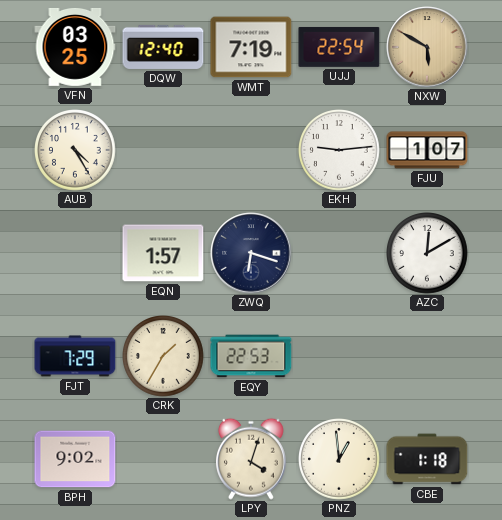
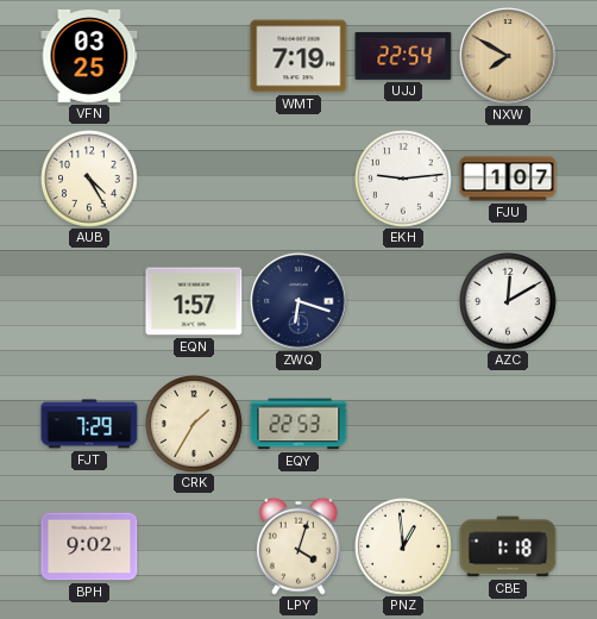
DQW: 12:40 -> none
NXW: 5:50 -> 7:50
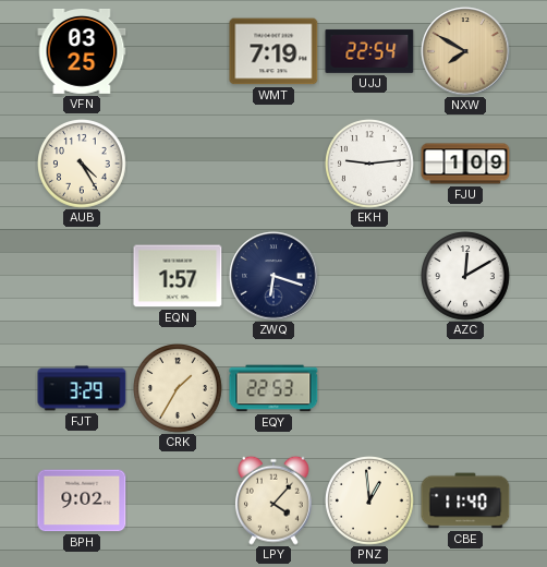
FJU: 1:07 -> 1:09
FJT: 7:29 -> 3:29
LPY: 4:03 -> 4:07
CBE: 1:18 -> 11:40
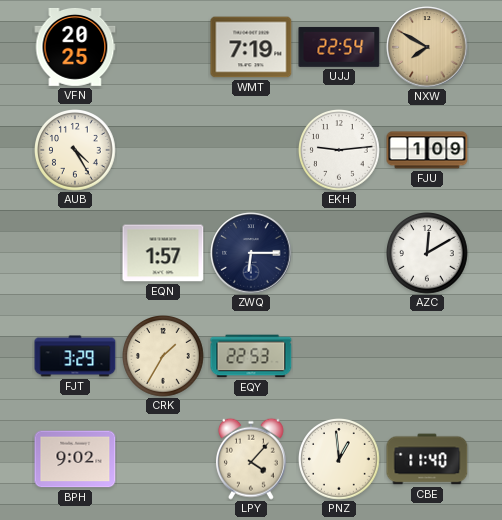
VFN: 03:25 -> 20:25
ZWQ: 6:18 -> 6:15
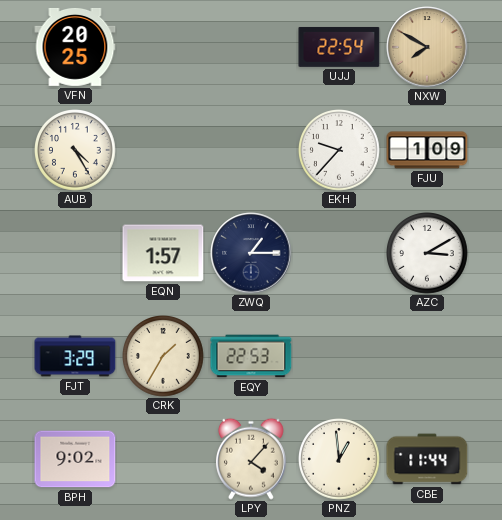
WMT: 7:19 -> none
EKH: 9:14 -> 9:37
ZWQ: 6:15 -> 1:15
AZC: 12:10 -> 3:10
CBE: 11:40 -> 11:44
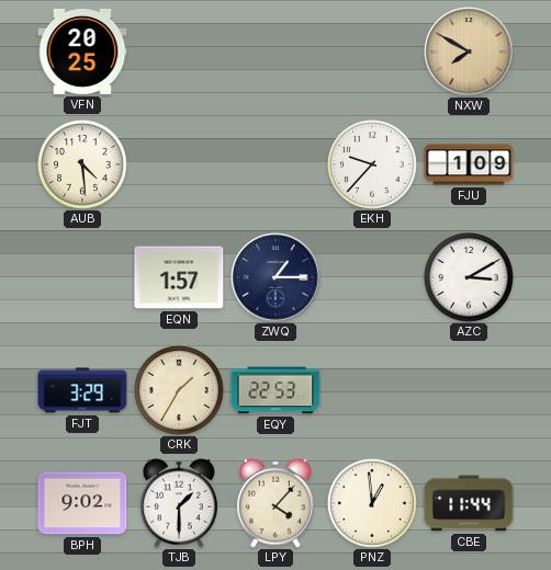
UJJ: 22:54 -> none
AUB: 4:25 -> 4:29
TJB: none -> 1:30
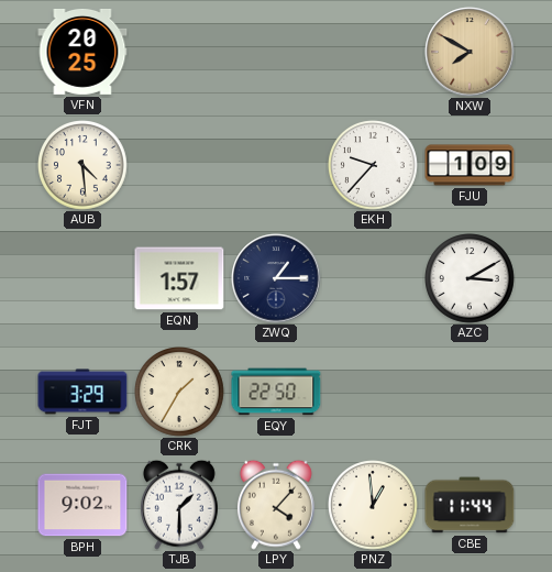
EQY: 22:53 -> 22:50
